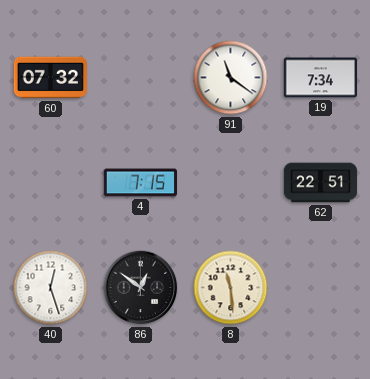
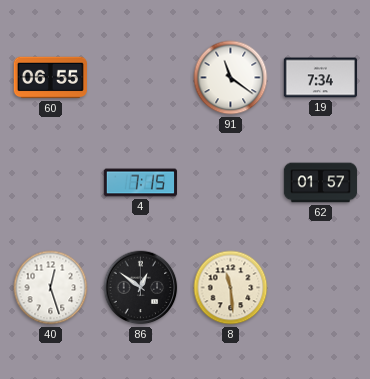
60: 07:32 -> 06:55
62: 22:51 -> 01:57
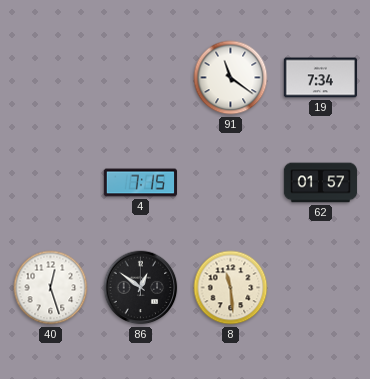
60: 06:55 -> none
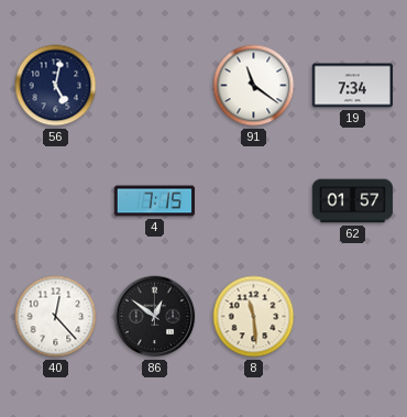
56: none -> 5:02
40: 12:27 -> 12:23
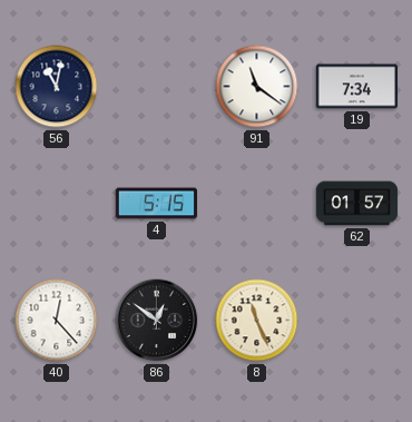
56: 5:02 -> 11:02
4: 7:15 -> 5:15
8: 11:29 -> 11:26
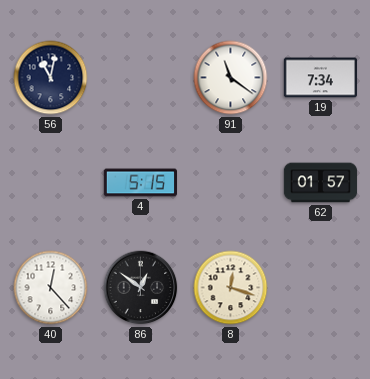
8: 11:26 -> 12:18
